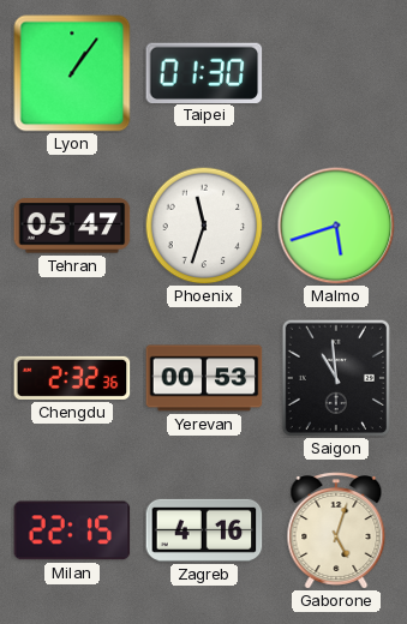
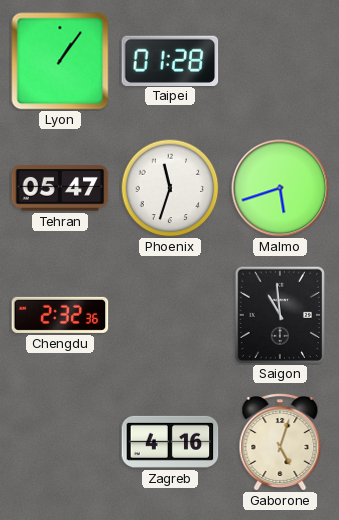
Taipei: 01:30 -> 01:28
Yerevan: 00:53 -> none
Milan: 22:15 -> none
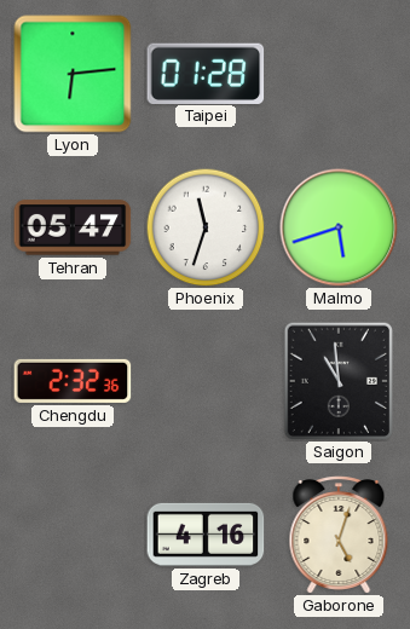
Lyon: 1:06 -> 6:14
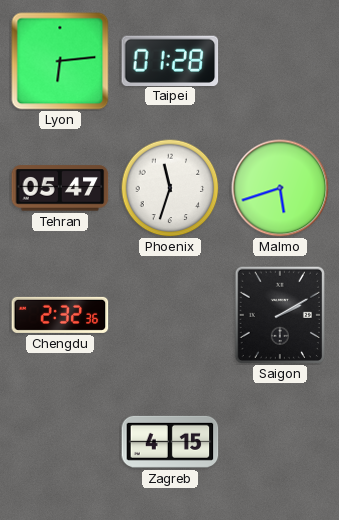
Saigon: 10:59 -> 2:10
Zagreb: 4:16 -> 4:15
Gaborone: 5:03 -> none
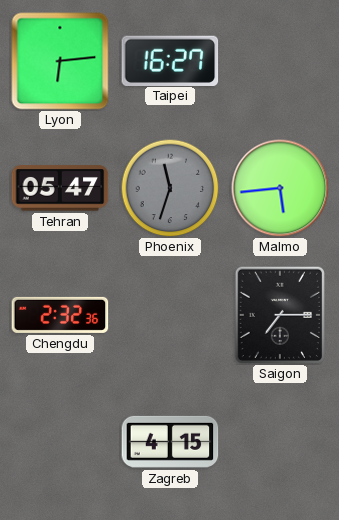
Taipei: 01:28 -> 16:27
Phoenix dial: white -> grey
Malmo: 5:42 -> 5:44
Saigon: 2:10 -> 7:15
